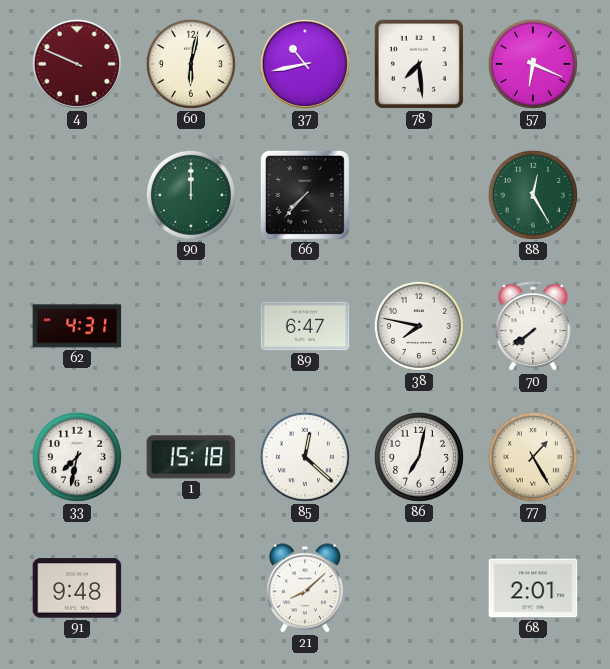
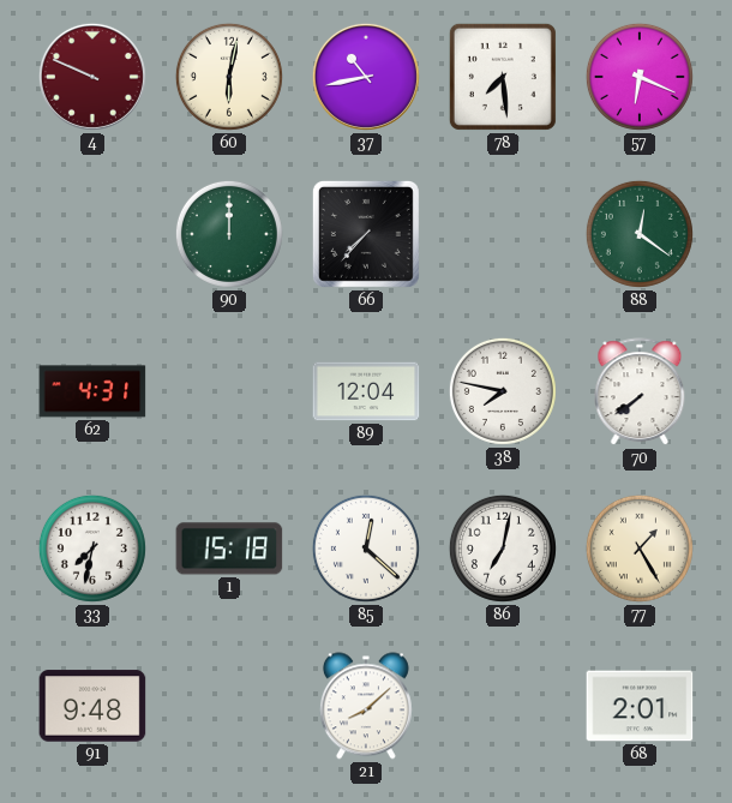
88: 12:25 -> 12:21
89: 6:47 -> 12:04
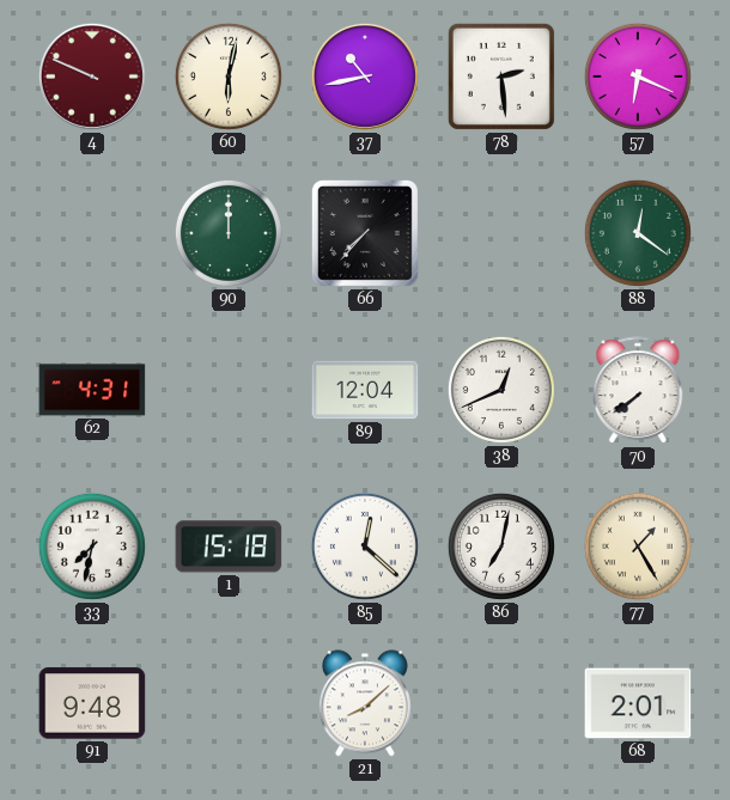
78: 7:29 -> 2:29
38: 7:47 -> 12:41
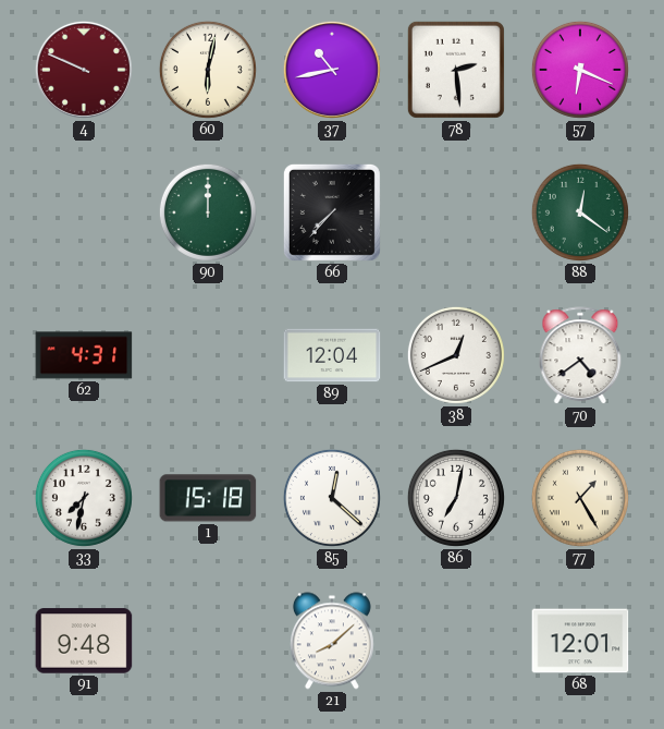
70: 7:39 -> 4:39
68: 2:01 -> 12:01
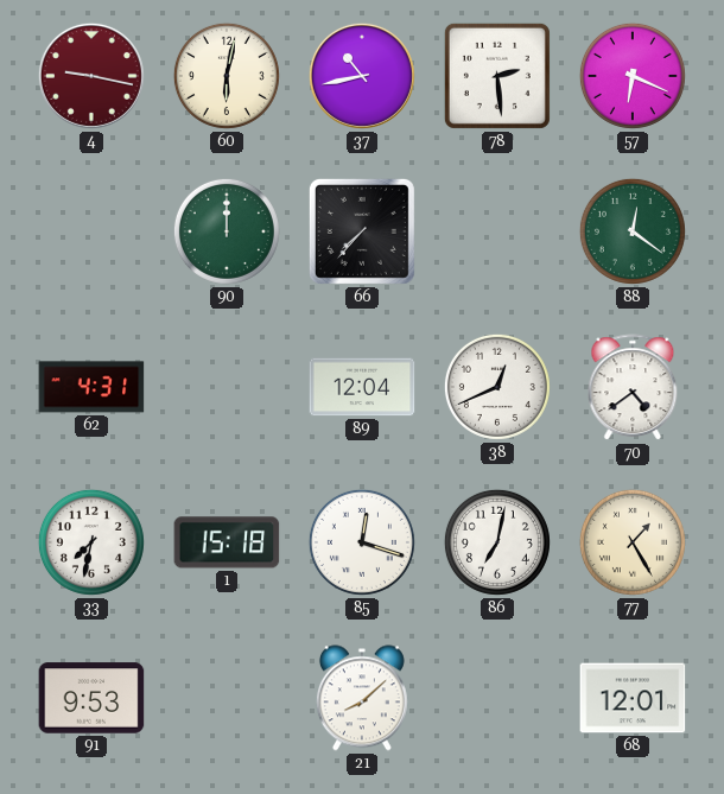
4: 9:49 -> 9:17
85: 12:22 -> 12:18
91: 9:48 -> 9:53
